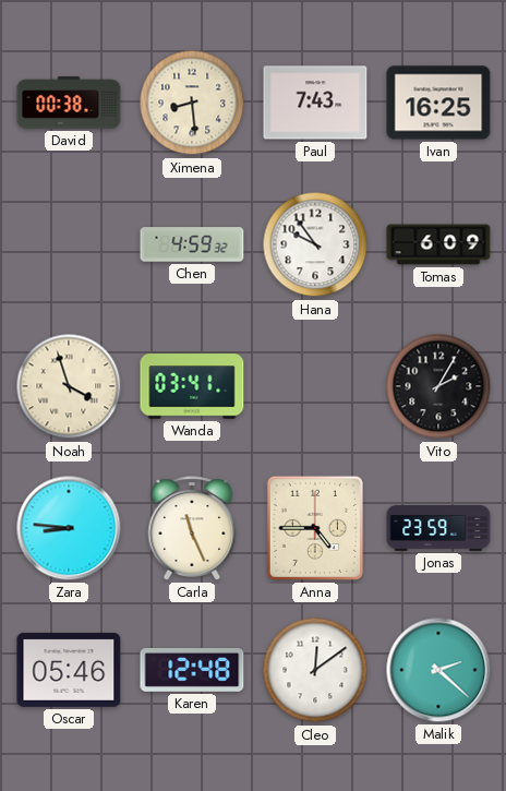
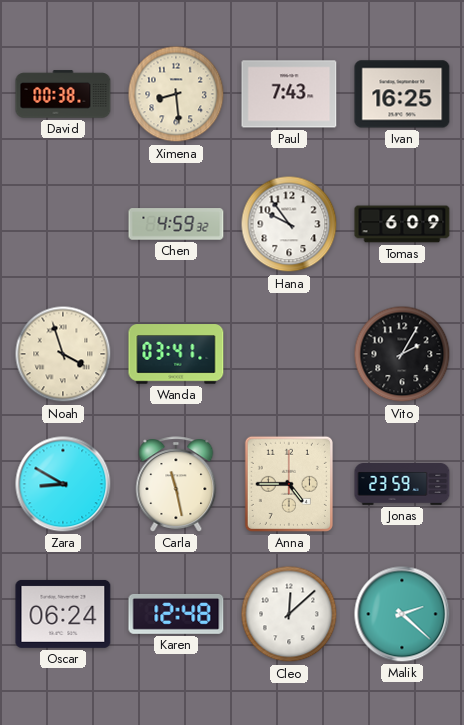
Zara: 8:46 -> 8:50
Carla: 11:26 -> 11:28
Oscar: 05:46 -> 06:24
Cleo: 12:09 -> 12:08
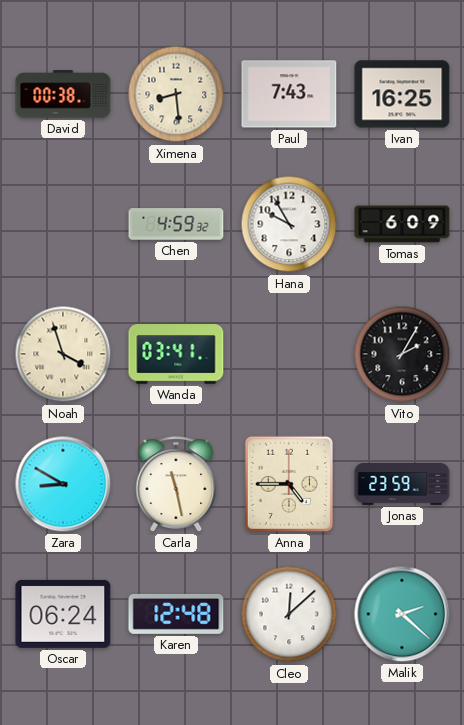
Hana: 9:54 -> 9:55
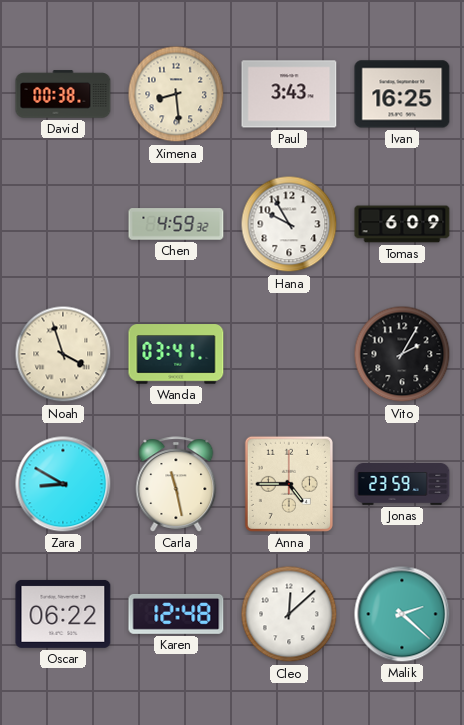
Paul: 7:43 -> 3:43
Oscar: 06:24 -> 06:22
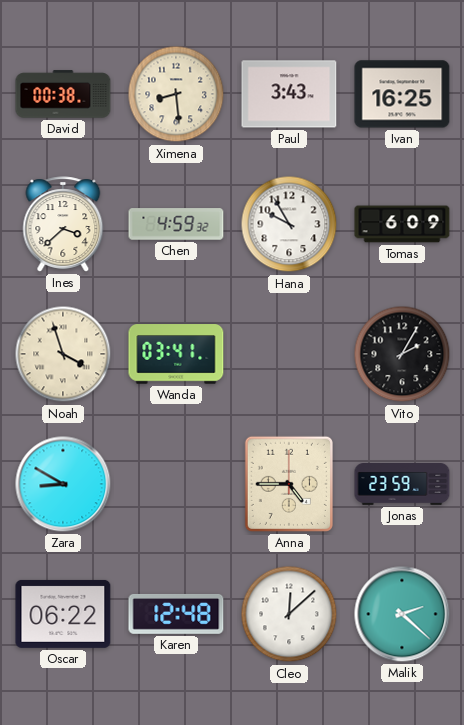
Ines: none -> 3:38
Carla: 11:28 -> none
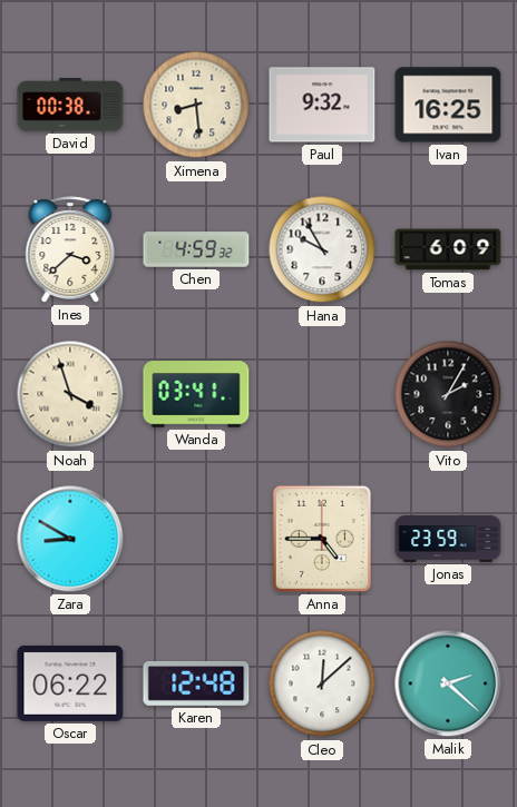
Paul: 3:43 -> 9:32
